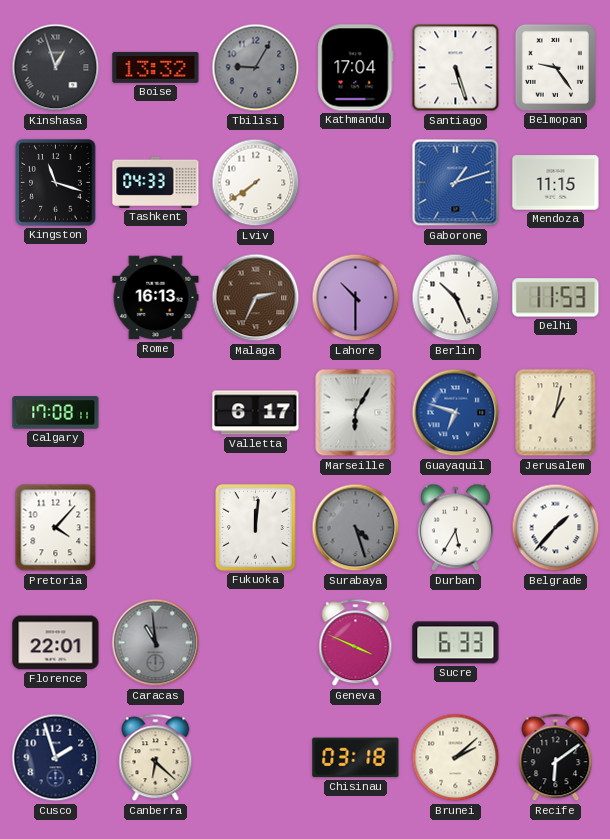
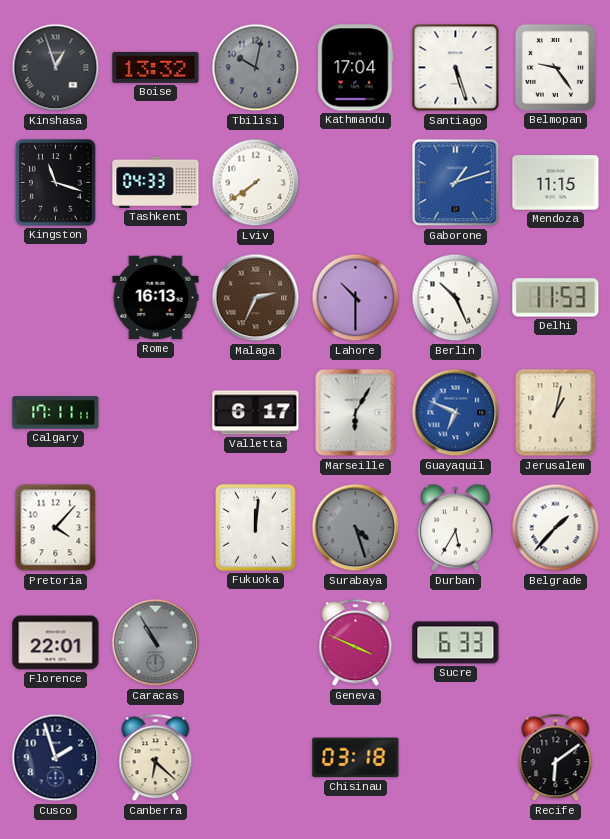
Tbilisi: 9:05 -> 10:02
Calgary: 17:08 -> 17:11
Guayaquil: 6:48 -> 6:49
Caracas: 10:59 -> 10:55
Brunei: 2:08 -> none
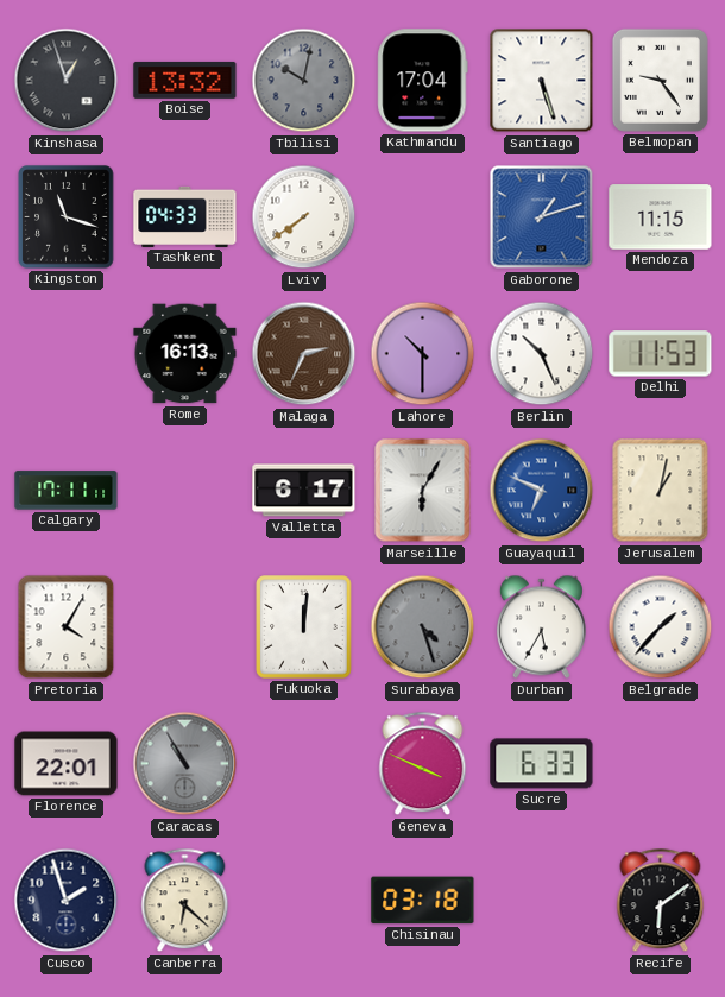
Pretoria: 4:07 -> 4:05
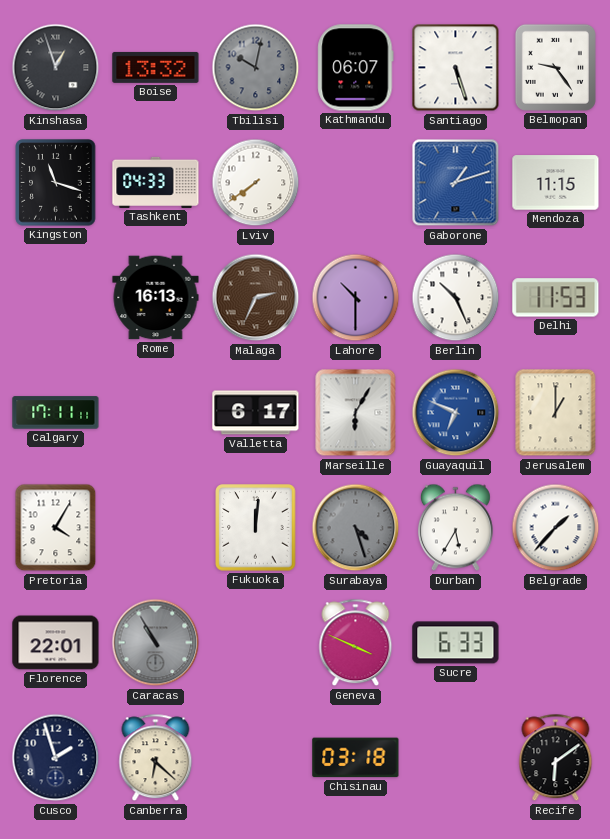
Kathmandu: 17:04 -> 06:07
Jerusalem: 1:02 -> 1:00
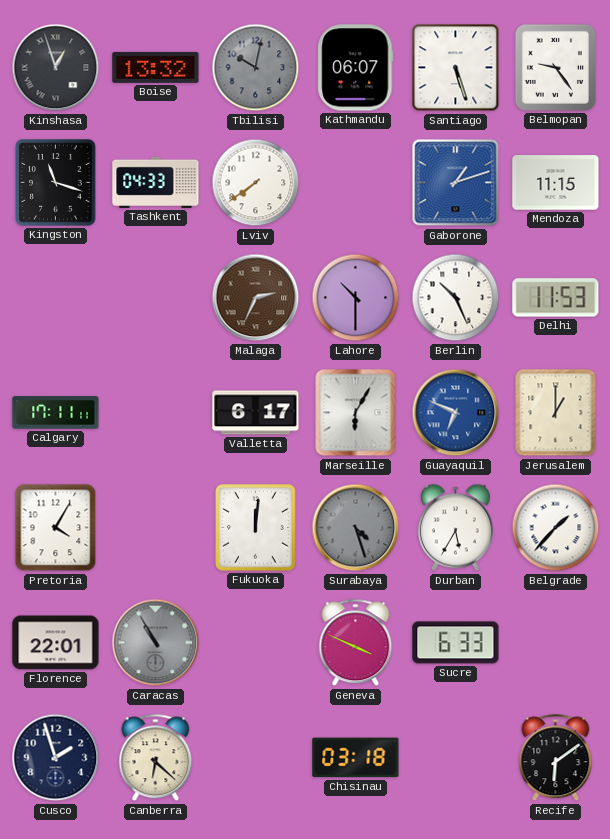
Rome: 16:13 -> none
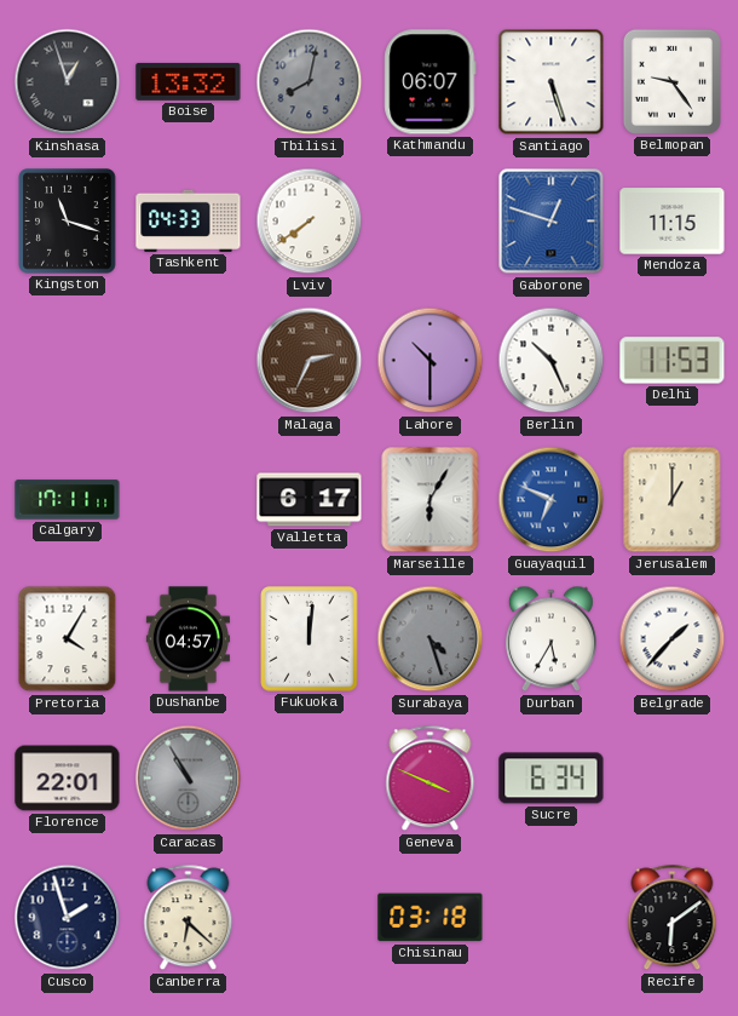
Tbilisi: 10:02 -> 8:02
Gaborone: 1:12 -> 12:48
Dushanbe: none -> 04:57
Sucre: 6:33 -> 6:34
